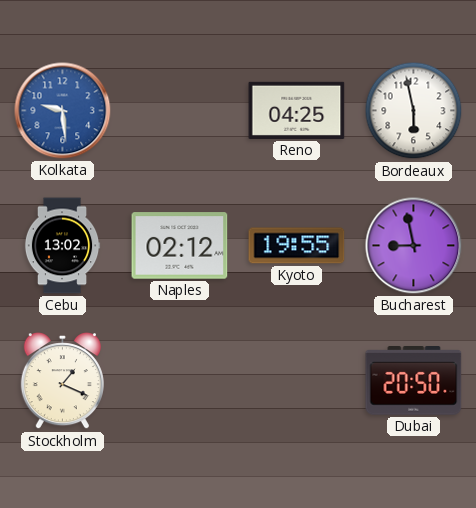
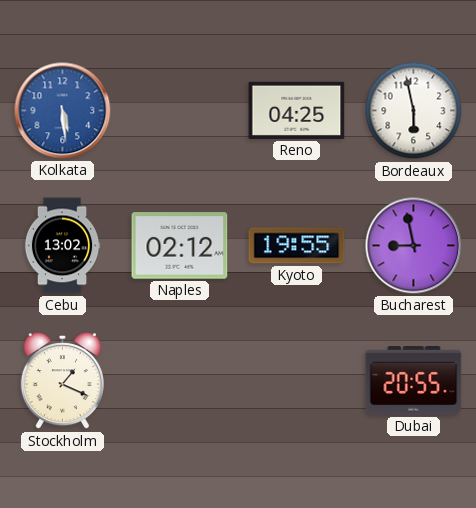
Kolkata: 9:29 -> 5:29
Dubai: 20:50 -> 20:55
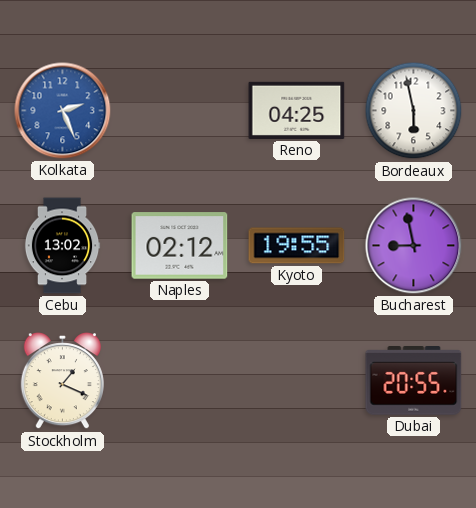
Kolkata: 5:29 -> 2:26
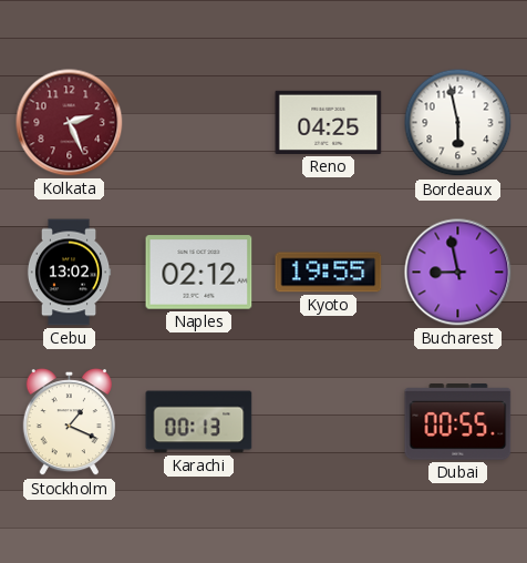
Kolkata dial: blue -> burgundy
Karachi: none -> 00:13
Dubai: 20:55 -> 00:55
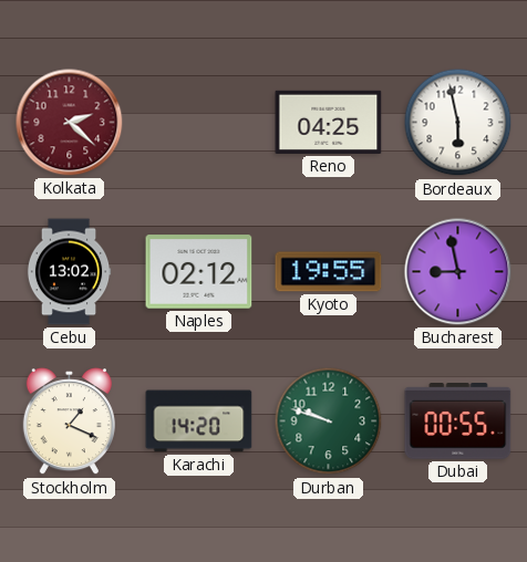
Kolkata: 2:26 -> 2:22
Karachi: 00:13 -> 14:20
Durban: none -> 9:48
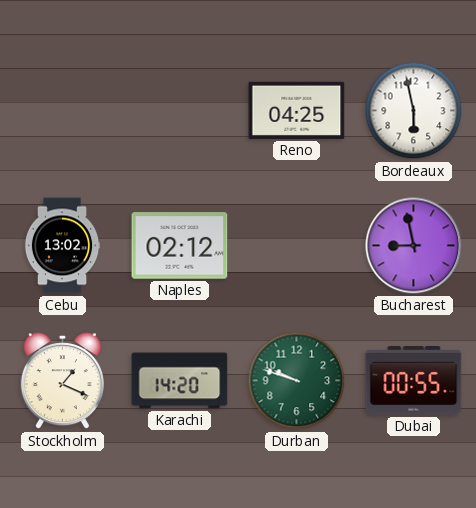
Kolkata: 2:22 -> none
Kyoto: 19:55 -> none
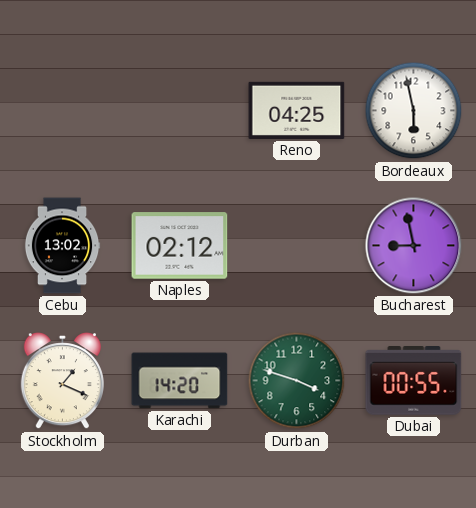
Durban: 9:48 -> 3:48
